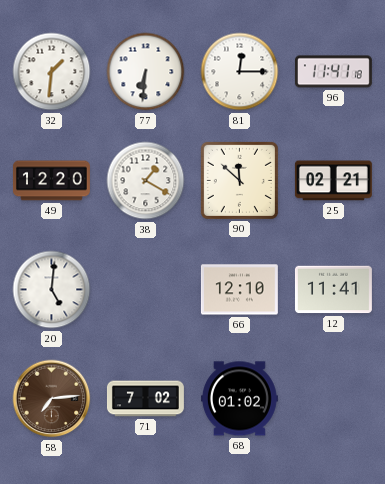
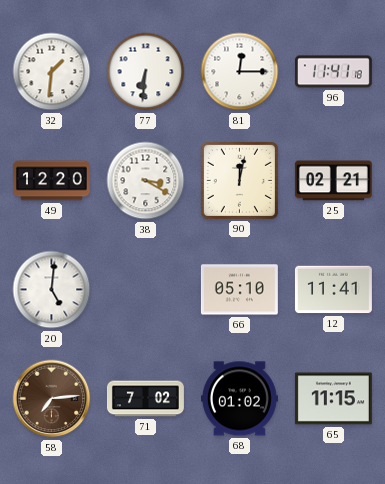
38: 1:20 -> 3:20
90: 11:52 -> 12:02
66: 12:10 -> 05:10
65: none -> 11:15
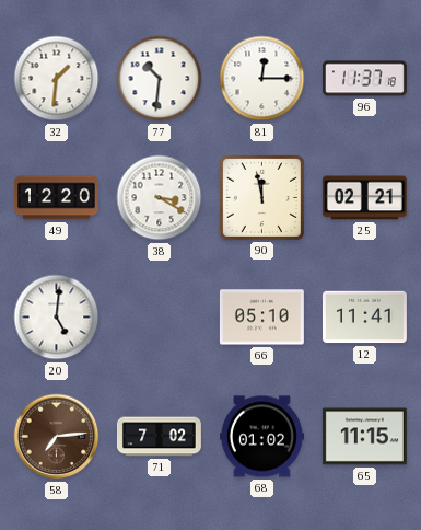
77: 6:31 -> 10:31
96: 11:41 -> 11:37
90: 12:02 -> 11:58
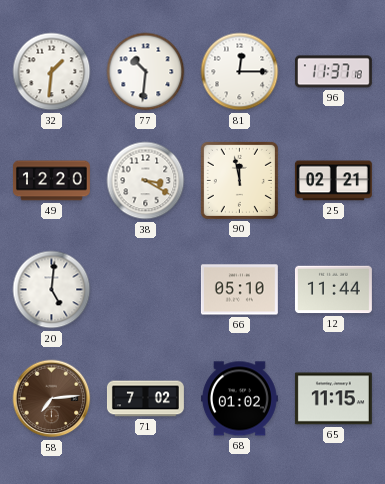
12: 11:41 -> 11:44
